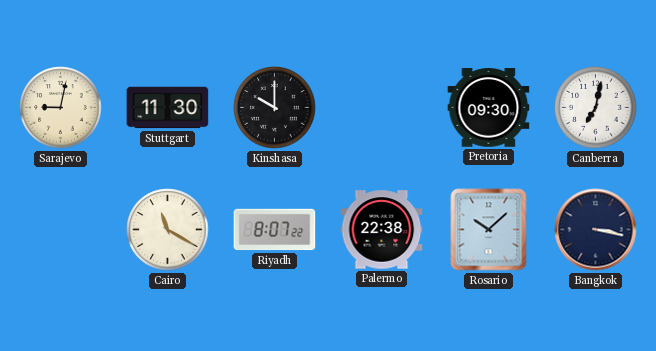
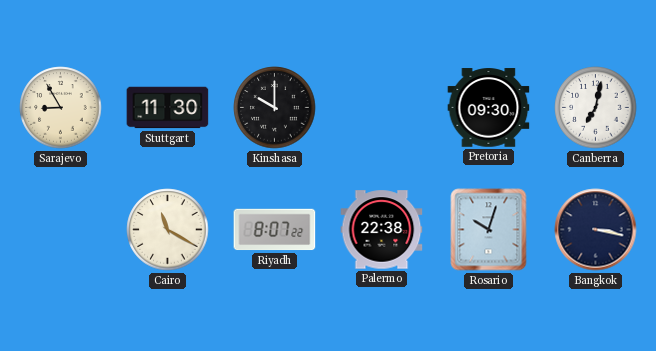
Sarajevo: 9:02 -> 8:55
Rosario: 10:08 -> 10:03
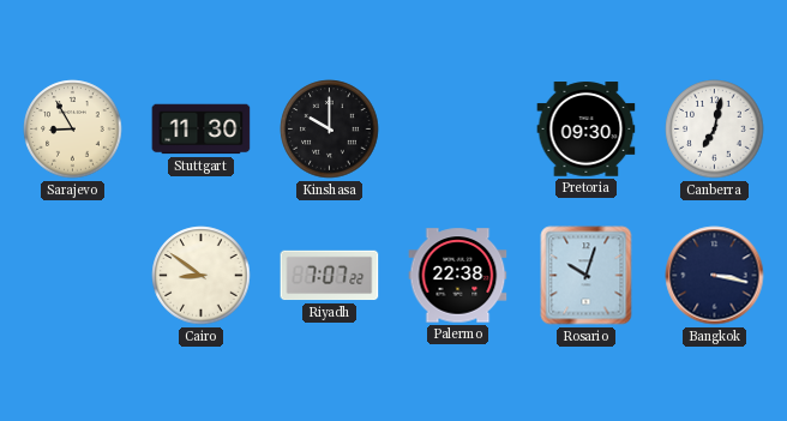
Cairo: 11:20 -> 8:51
Riyadh: 8:07 -> 7:07
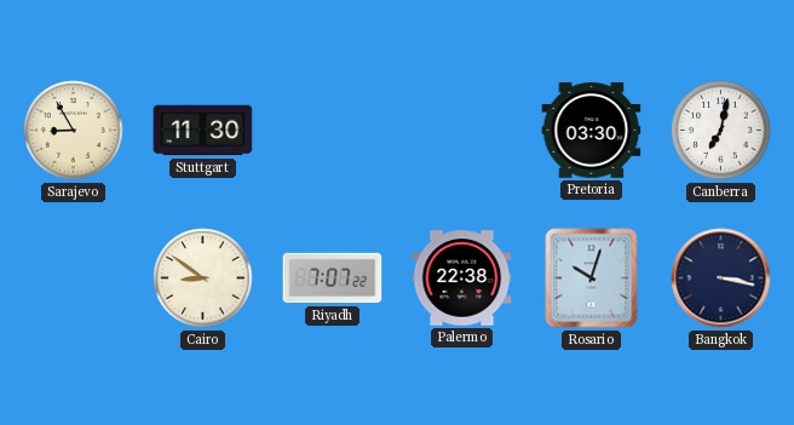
Kinshasa: 10:00 -> none
Pretoria: 09:30 -> 03:30
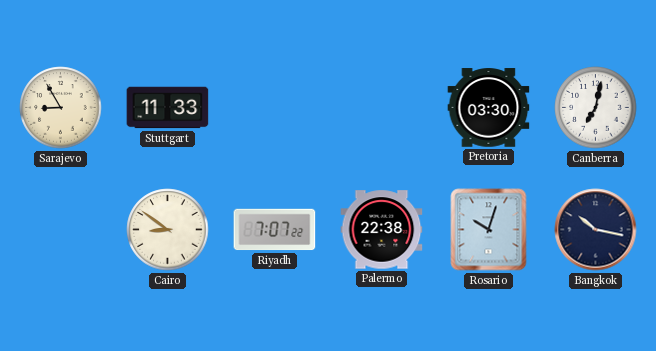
Stuttgart: 11:30 -> 11:33
Bangkok: 3:17 -> 10:17
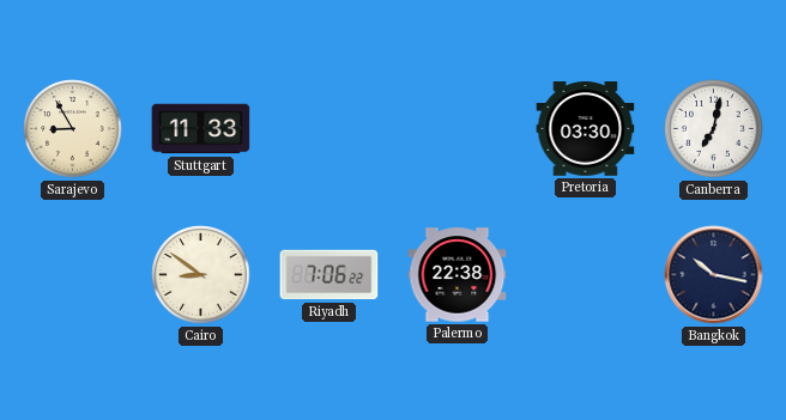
Riyadh: 7:07 -> 7:06
Rosario: 10:03 -> none
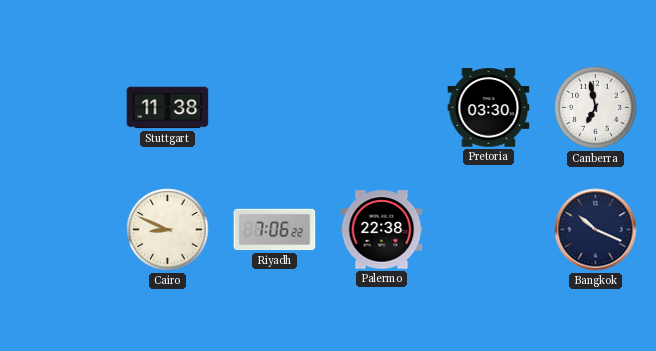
Sarajevo: 8:55 -> none
Stuttgart: 11:33 -> 11:38
Canberra: 7:02 -> 6:58
Cairo: 8:51 -> 8:49
Bangkok: 10:17 -> 10:19
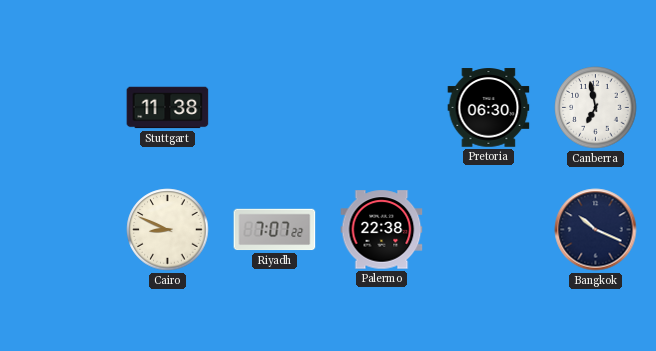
Pretoria: 03:30 -> 06:30
Riyadh: 7:06 -> 7:07
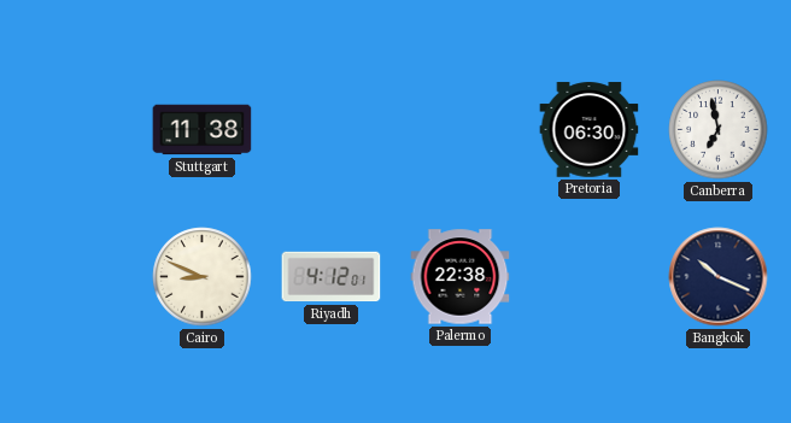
Riyadh: 7:07 -> 4:12
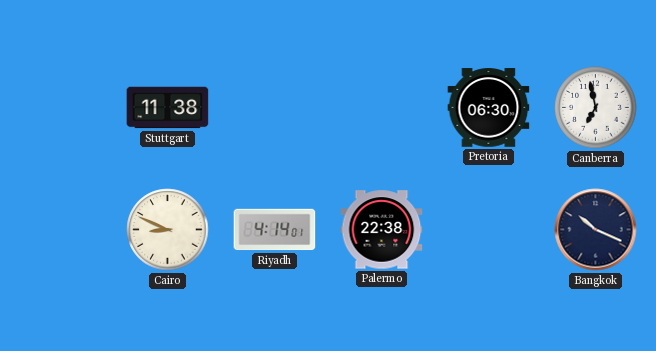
Riyadh: 4:12 -> 4:14
